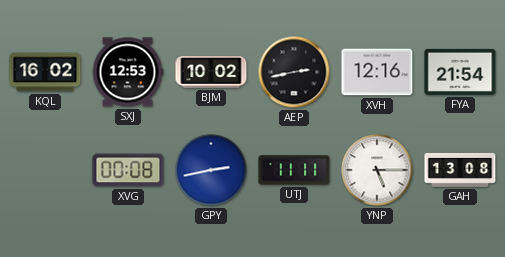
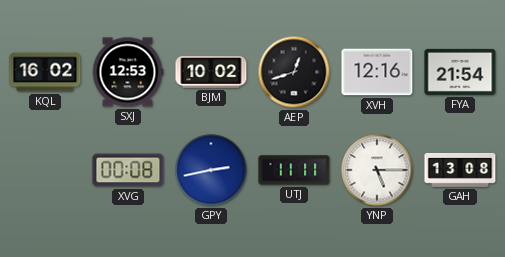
AEP: 2:43 -> 12:42
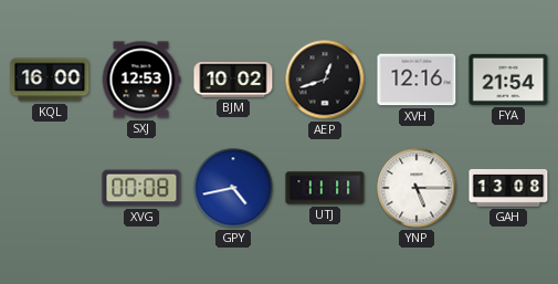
KQL: 16:02 -> 16:00
GPY: 2:43 -> 4:43
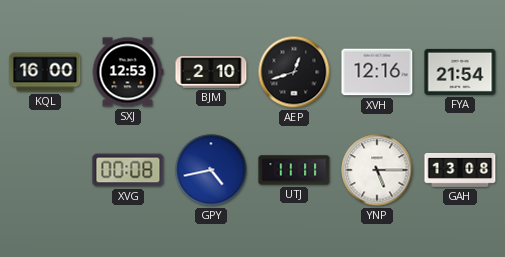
BJM: 10:02 -> 2:10
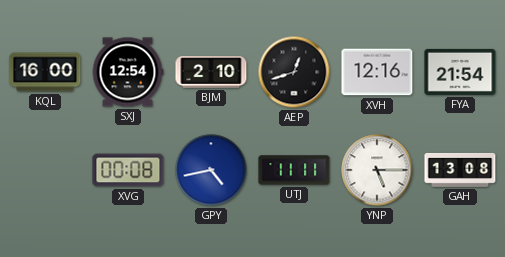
SXJ: 12:53 -> 12:54
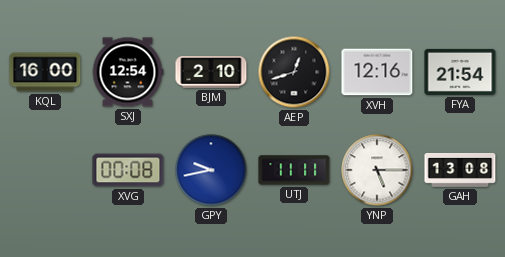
GPY: 4:43 -> 9:43
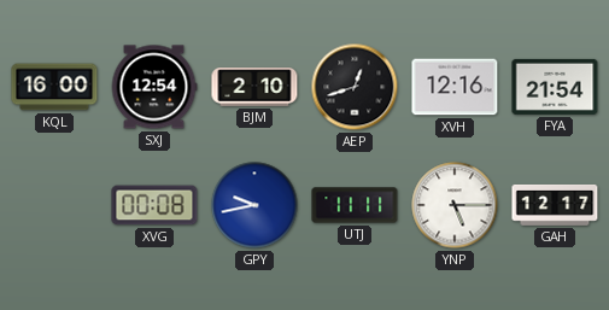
GAH: 13:08 -> 12:17
